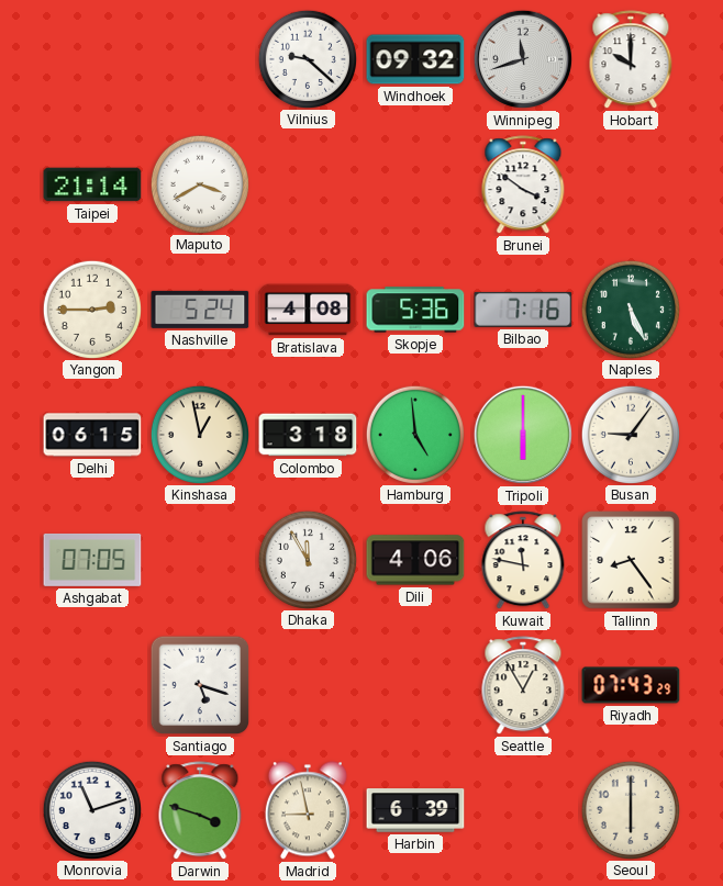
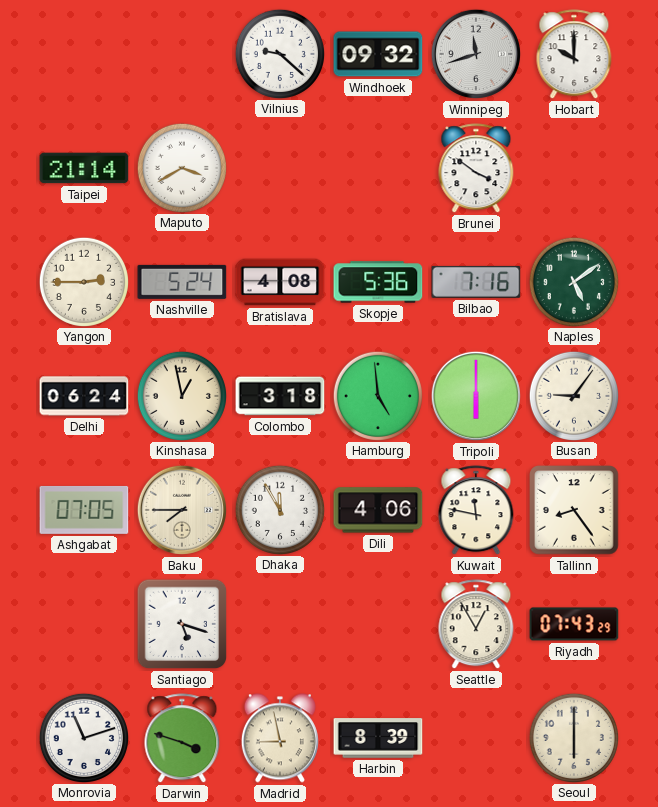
Naples: 5:26 -> 5:09
Delhi: 06:15 -> 06:24
Baku: none -> 7:45
Harbin: 6:39 -> 8:39
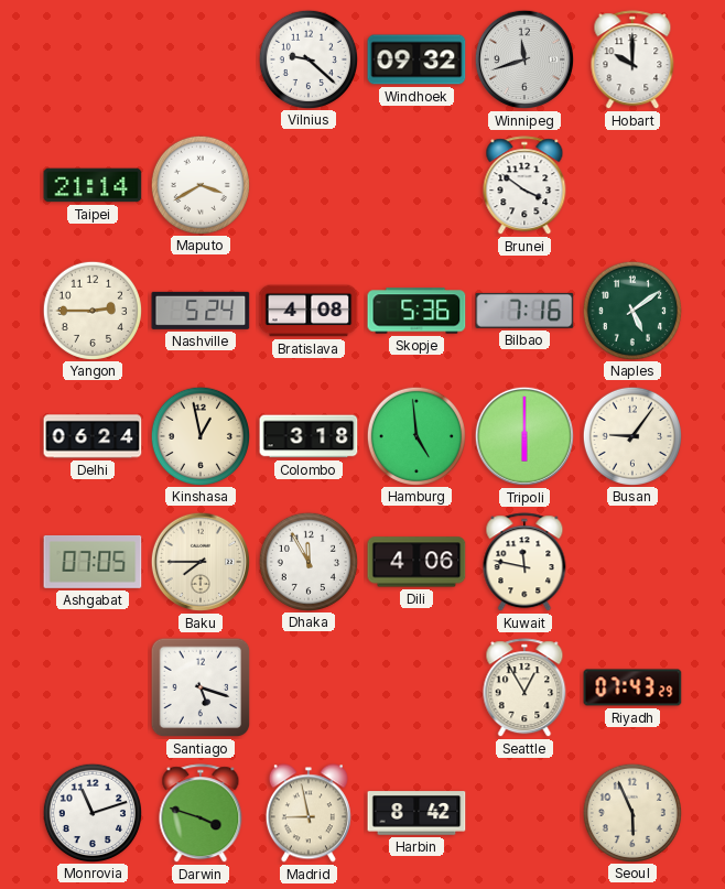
Tallinn: 8:24 -> none
Harbin: 8:39 -> 8:42
Seoul: 6:00 -> 5:56
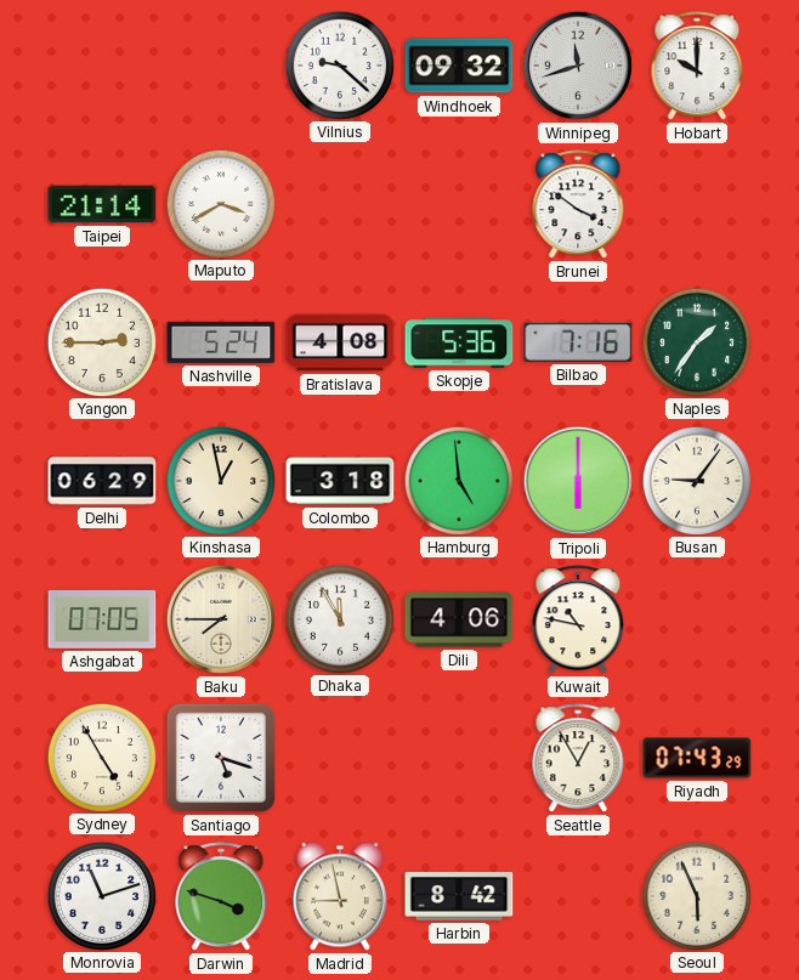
Naples: 5:09 -> 1:36
Delhi: 06:24 -> 06:29
Kuwait: 11:47 -> 10:47
Sydney: none -> 4:55
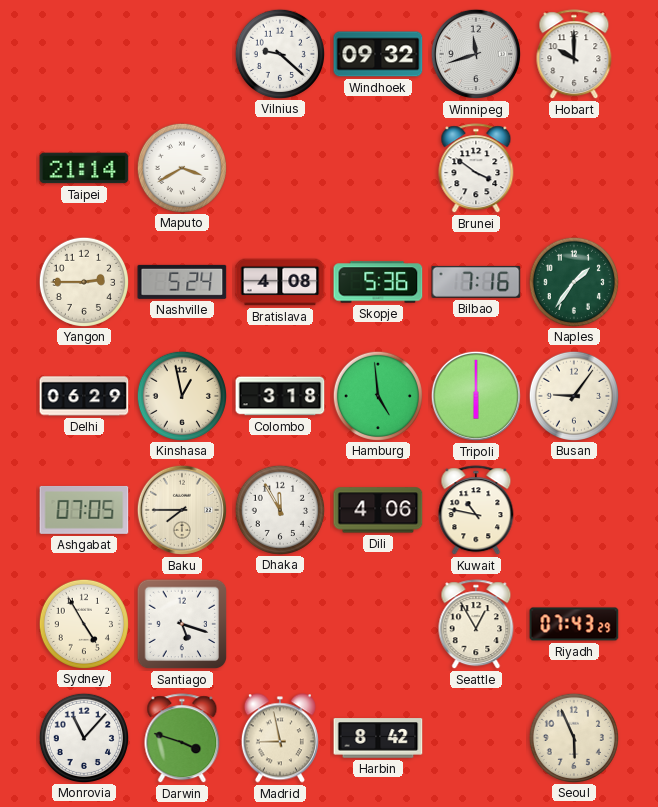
Monrovia: 11:12 -> 11:07
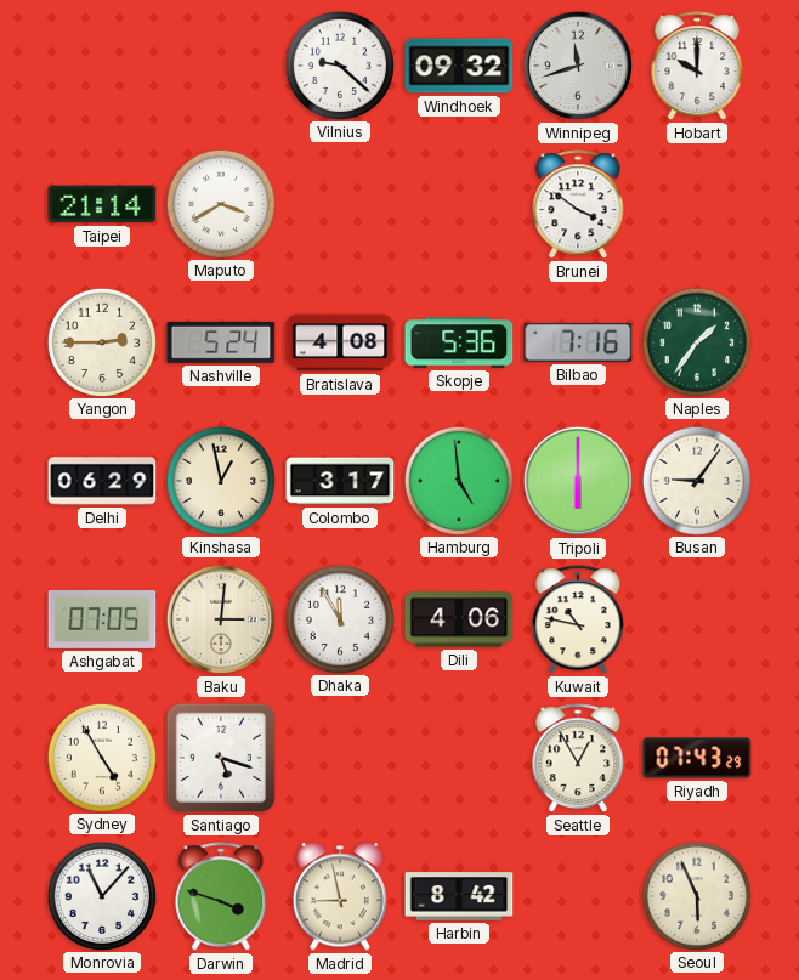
Colombo: 3:18 -> 3:17
Baku: 7:45 -> 3:01
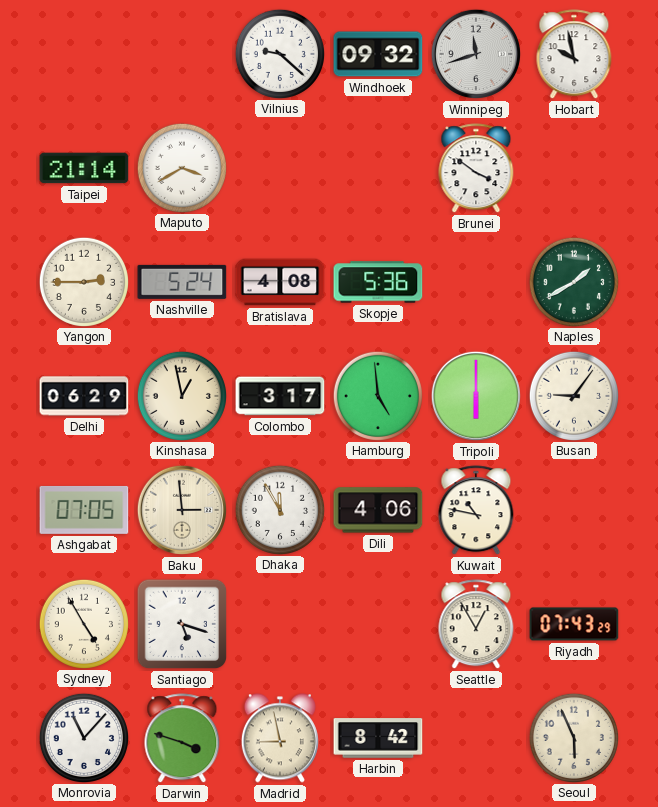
Hobart: 10:00 -> 9:58
Bilbao: 7:16 -> none
Naples: 1:36 -> 1:40
Baku: 3:01 -> 2:59
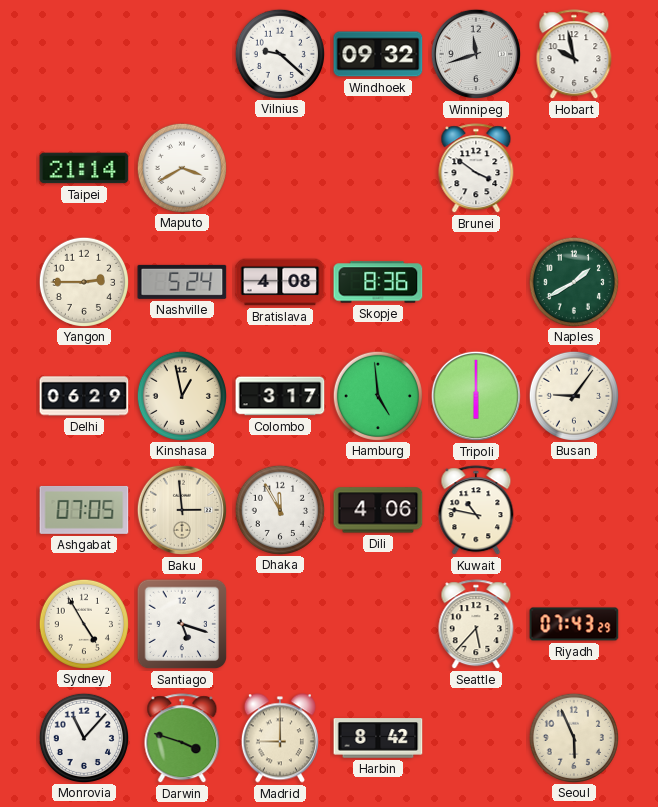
Skopje: 5:36 -> 8:36
Seattle: 12:55 -> 5:37
Madrid: 8:58 -> 9:00
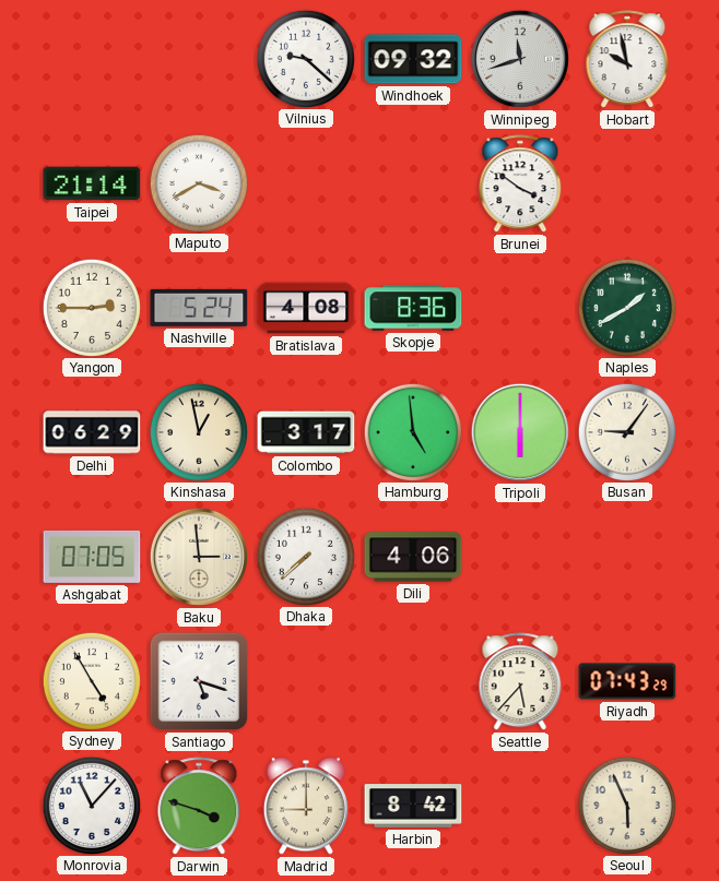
Dhaka: 11:55 -> 7:38
Kuwait: 10:47 -> none
